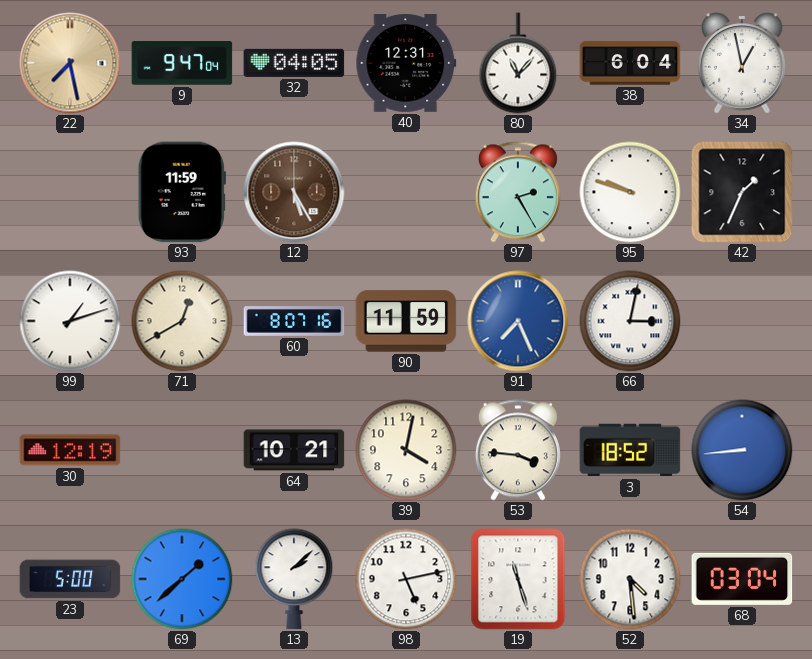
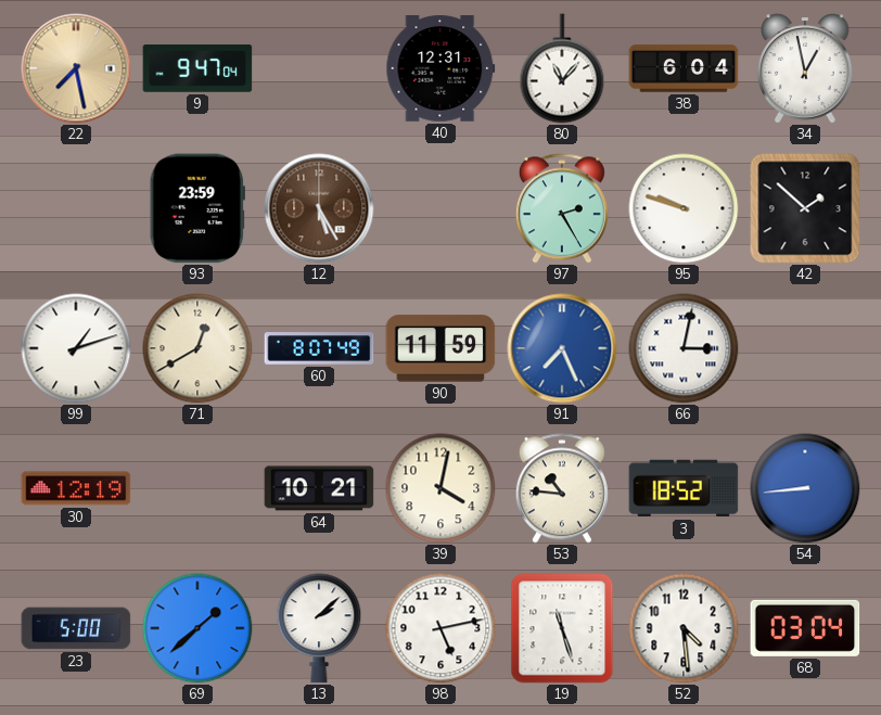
32: 04:05 -> none
93: 11:59 -> 23:59
42: 1:34 -> 1:52
60: 8:07:16 -> 8:07:49
53: 3:46 -> 10:46
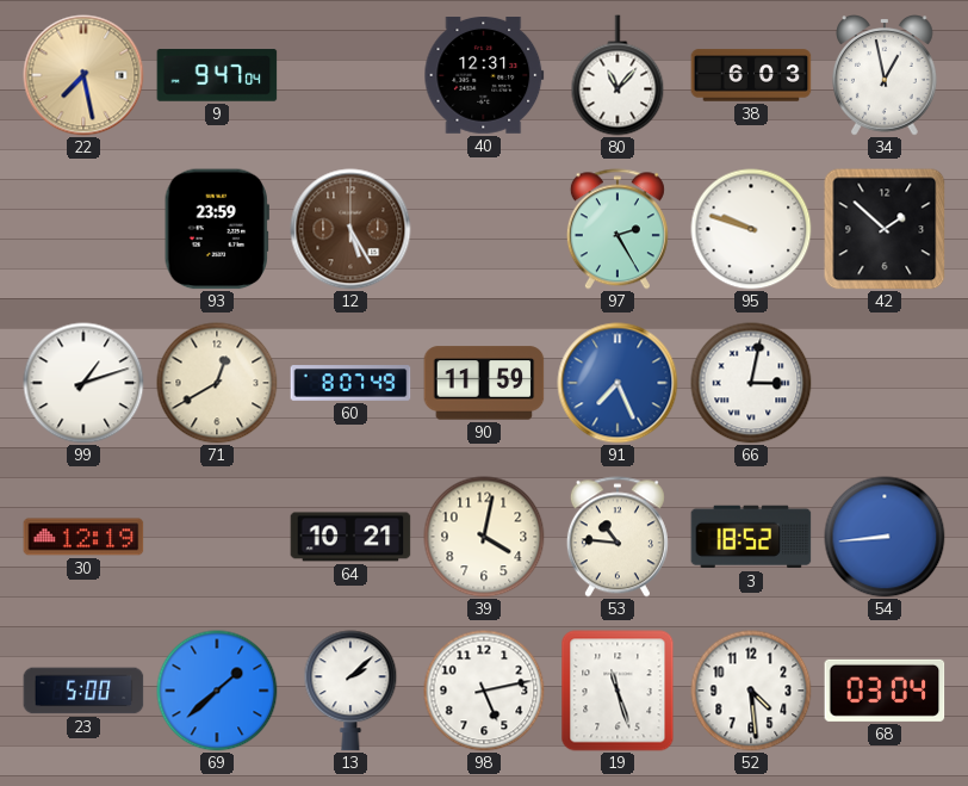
38: 6:04 -> 6:03
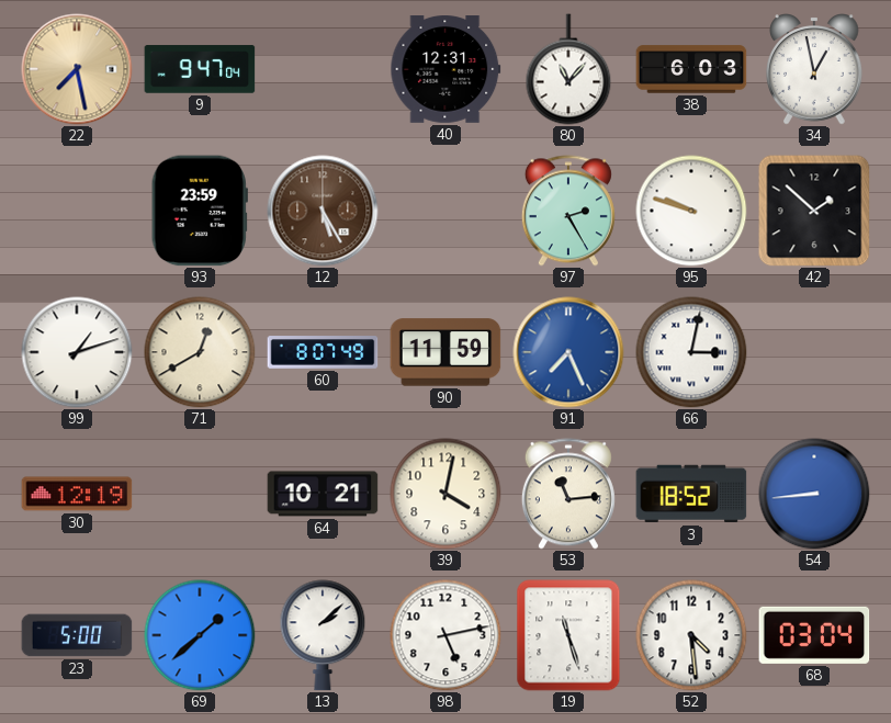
53: 10:46 -> 11:14
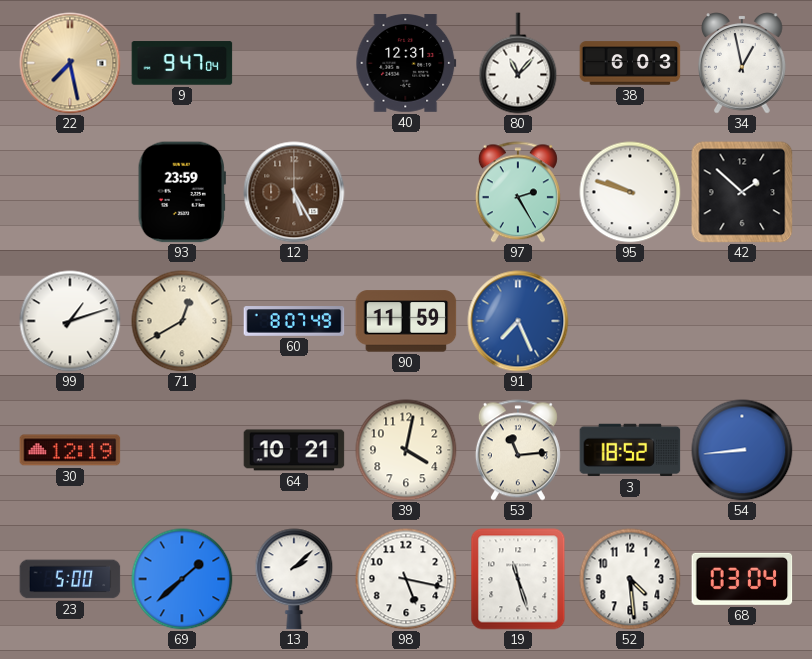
66: 3:02 -> none
98: 5:13 -> 5:17
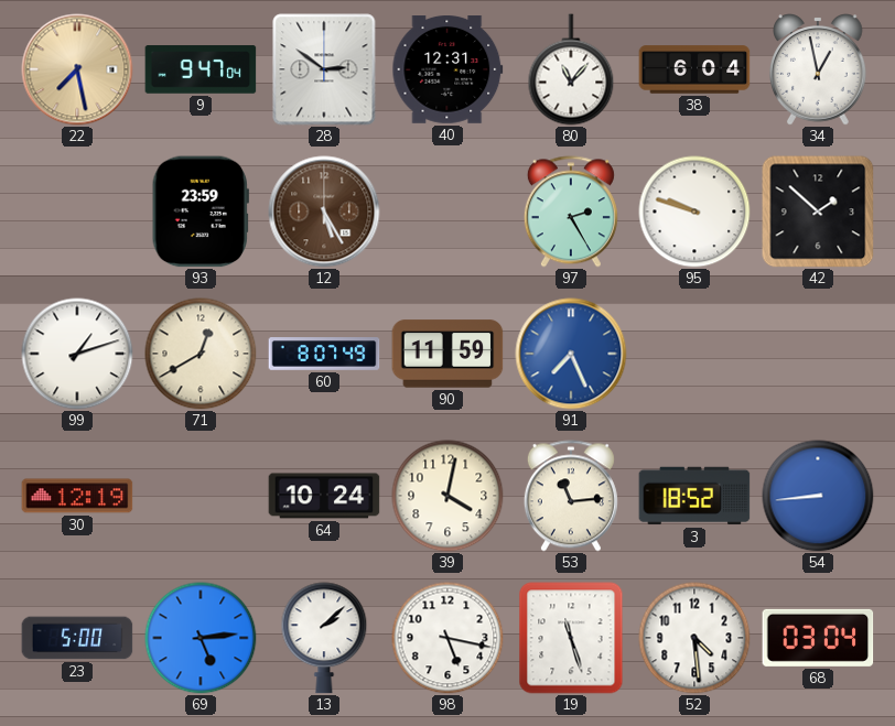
28: none -> 2:51
38: 6:03 -> 6:04
64: 10:21 -> 10:24
69: 1:38 -> 5:14
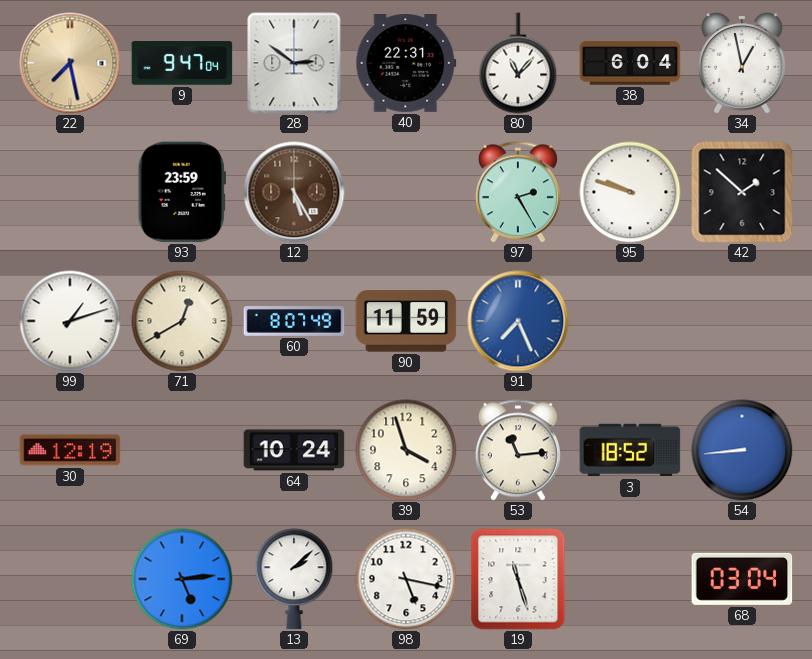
40: 12:31 -> 22:31
39: 4:02 -> 3:57
23: 5:00 -> none
52: 4:29 -> none
